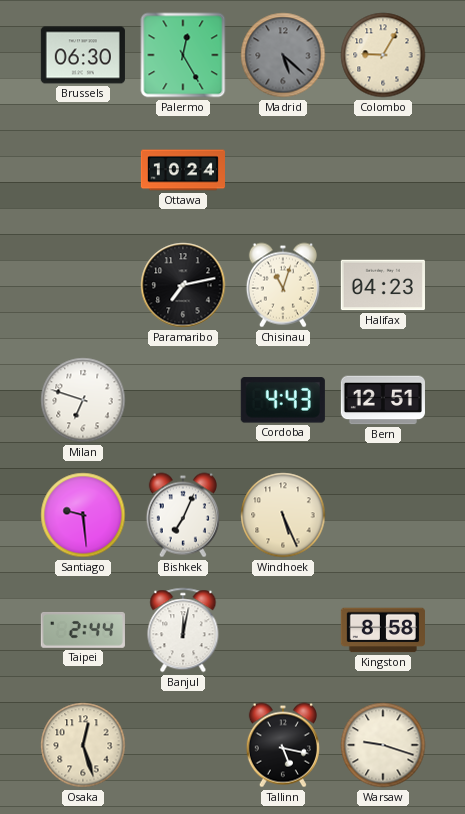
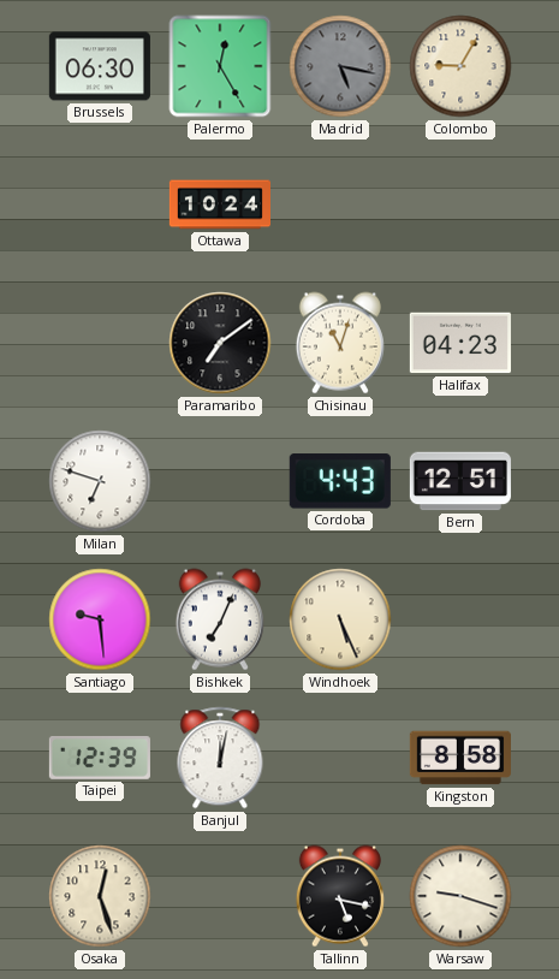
Madrid: 5:22 -> 5:17
Paramaribo: 7:13 -> 7:09
Taipei: 2:44 -> 12:39
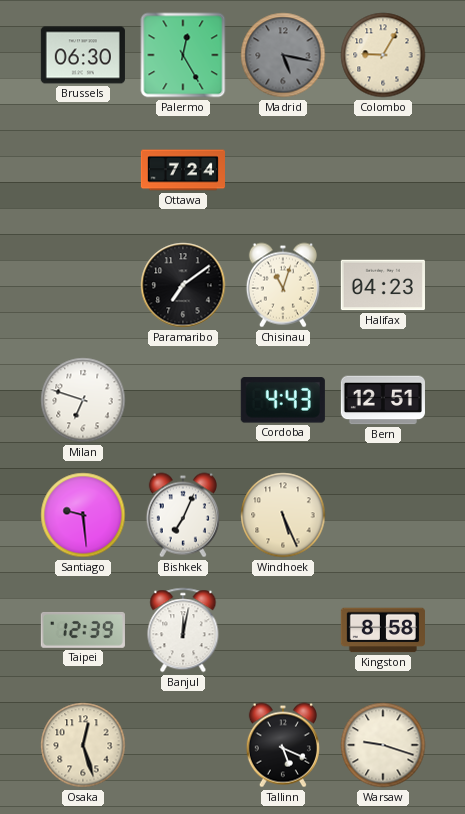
Ottawa: 10:24 -> 7:24
Tallinn: 5:17 -> 5:19
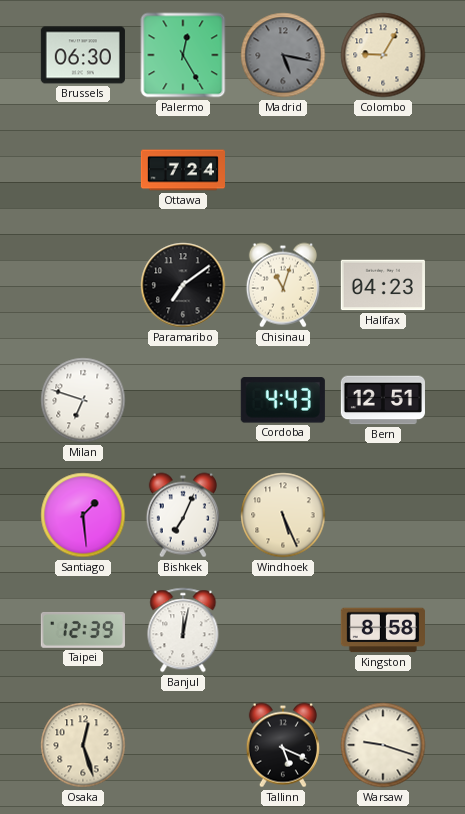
Santiago: 9:29 -> 1:29
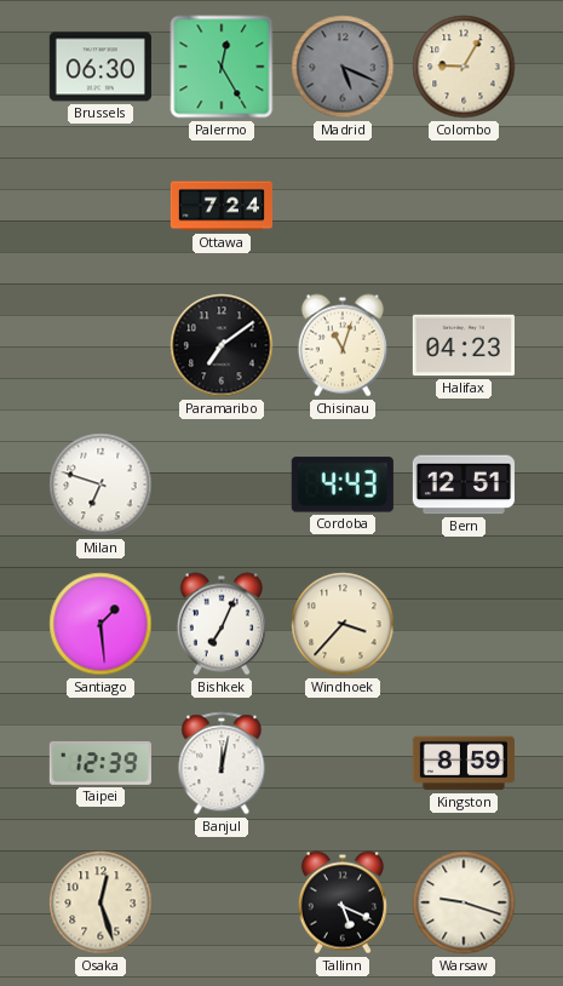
Madrid: 5:17 -> 5:19
Windhoek: 5:26 -> 3:37
Kingston: 8:58 -> 8:59
